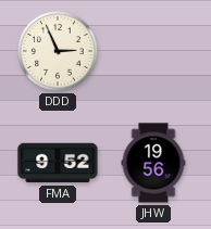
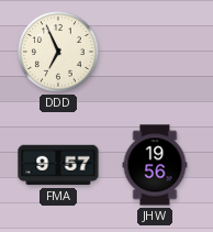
DDD: 2:56 -> 6:56
FMA: 9:52 -> 9:57
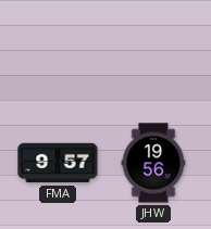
DDD: 6:56 -> none
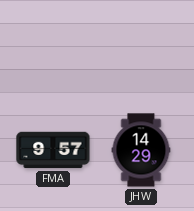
JHW: 19:56 -> 14:29
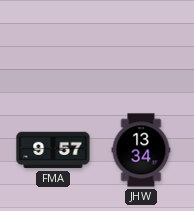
JHW: 14:29 -> 13:34
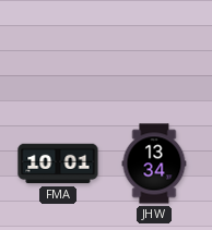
FMA: 9:57 -> 10:01
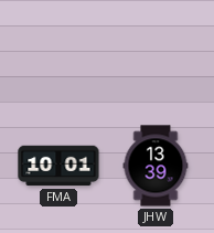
JHW: 13:34 -> 13:39
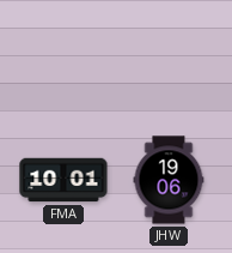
JHW: 13:39 -> 19:06
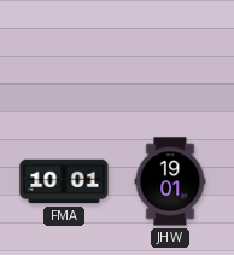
JHW: 19:06 -> 19:01
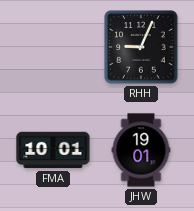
RHH: none -> 9:04
